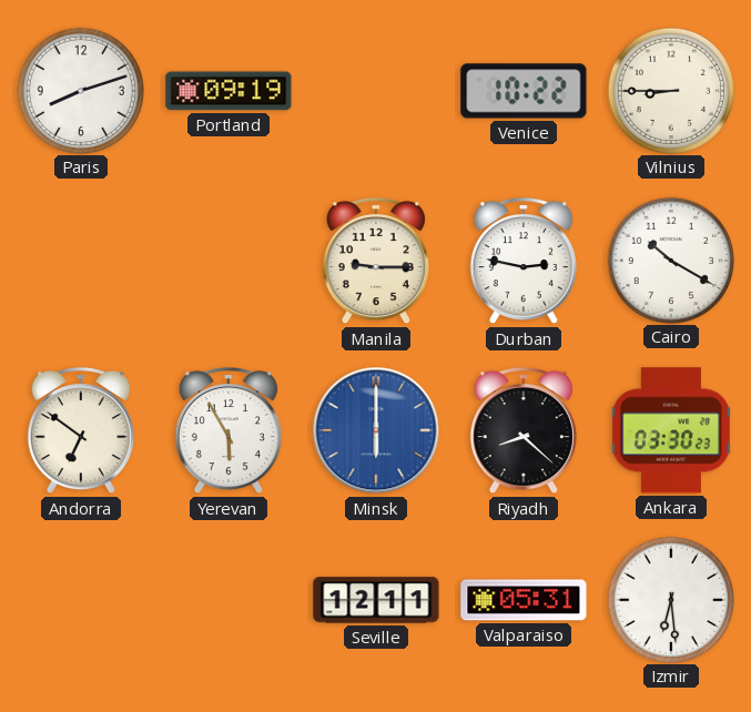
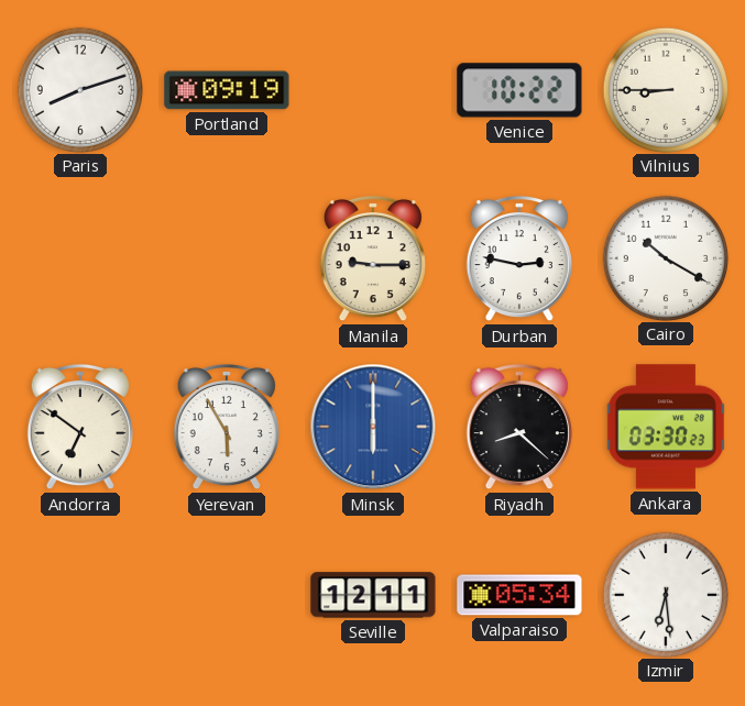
Valparaiso: 05:31 -> 05:34
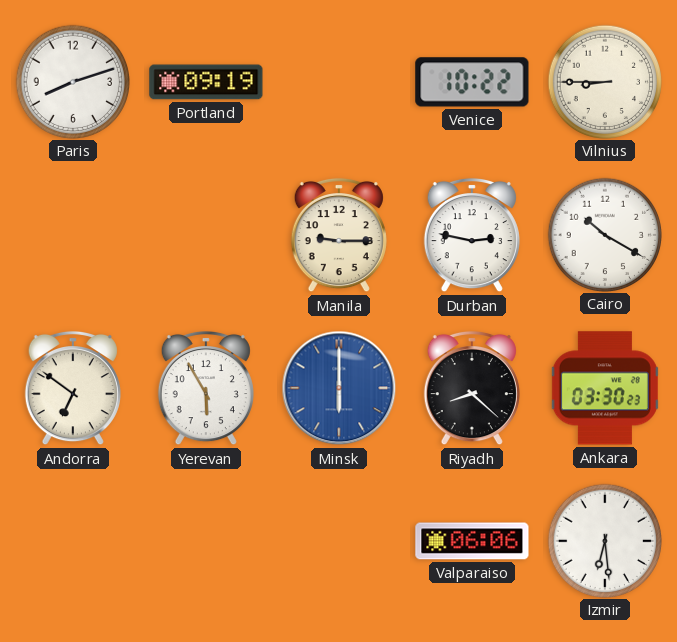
Seville: 12:11 -> none
Valparaiso: 05:34 -> 06:06
